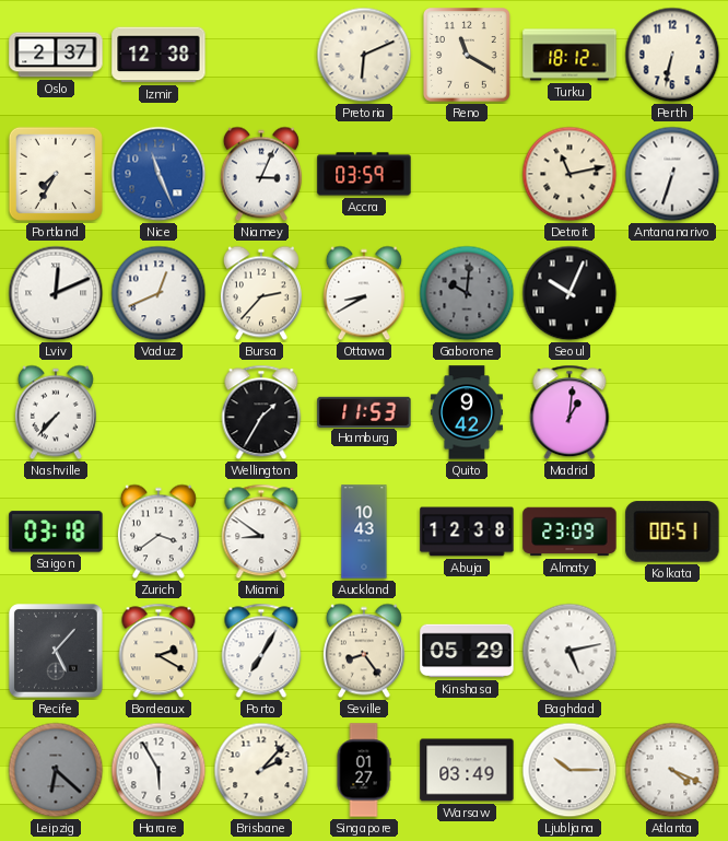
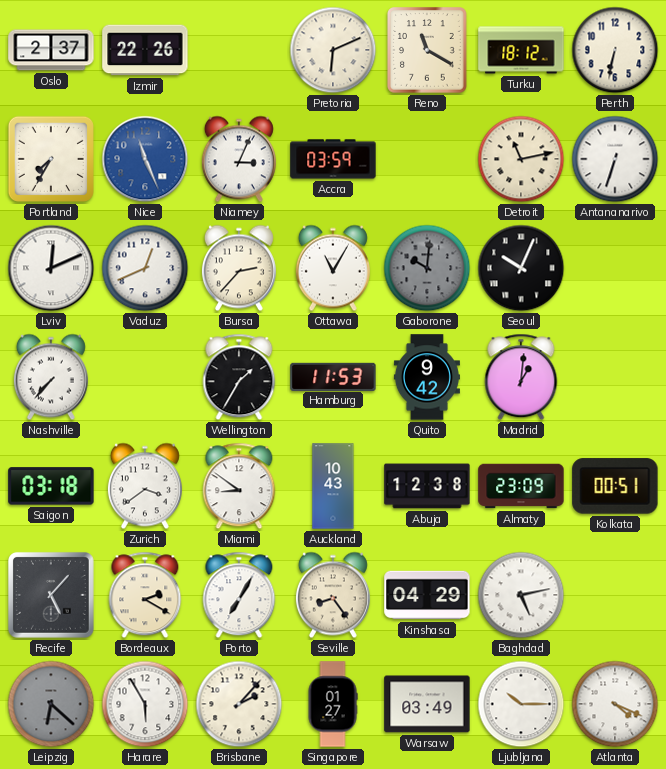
Izmir: 12:38 -> 22:26
Ottawa: 8:40 -> 11:05
Kinshasa: 05:29 -> 04:29
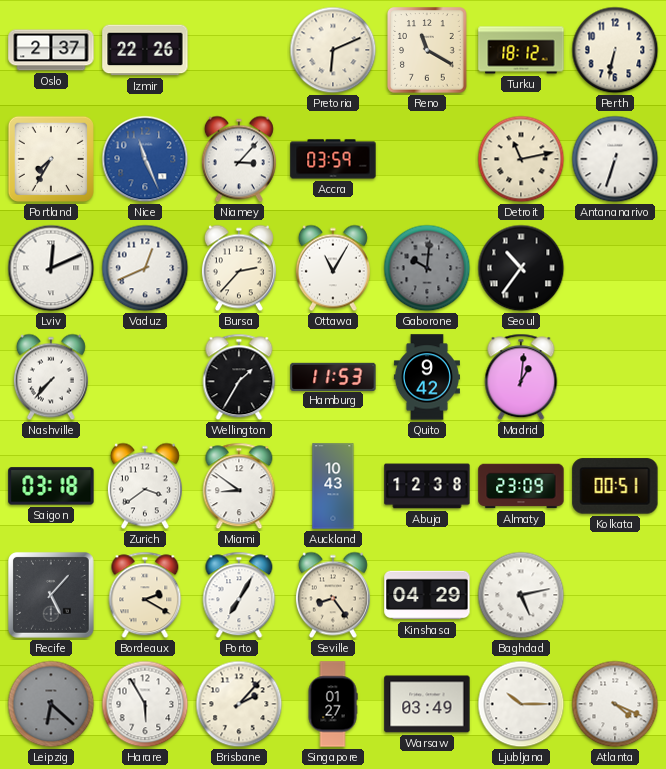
Niamey: 3:04 -> 3:07
Seoul: 10:04 -> 10:36
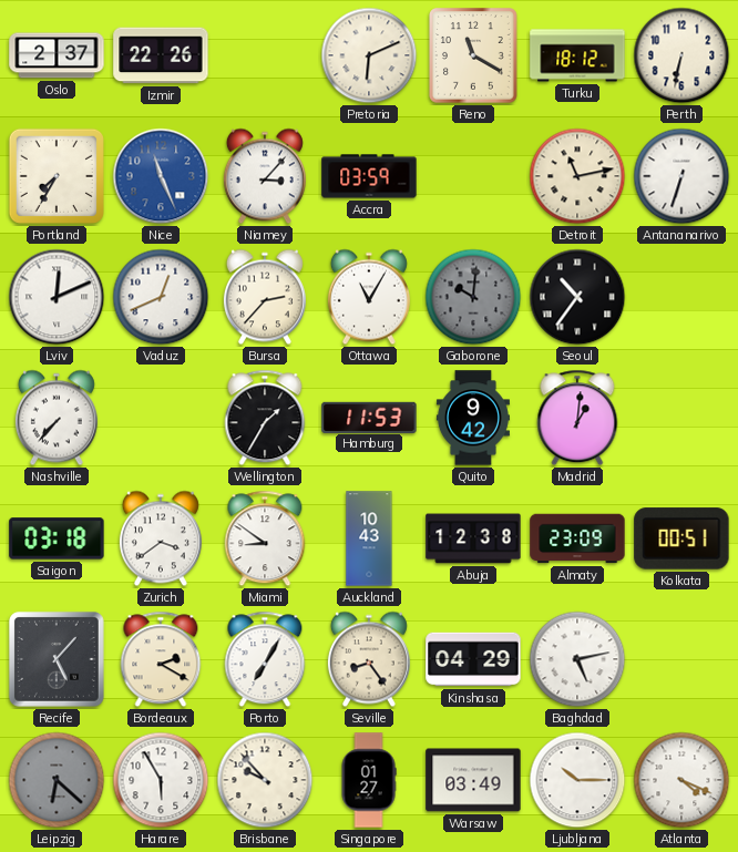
Brisbane: 2:07 -> 9:53
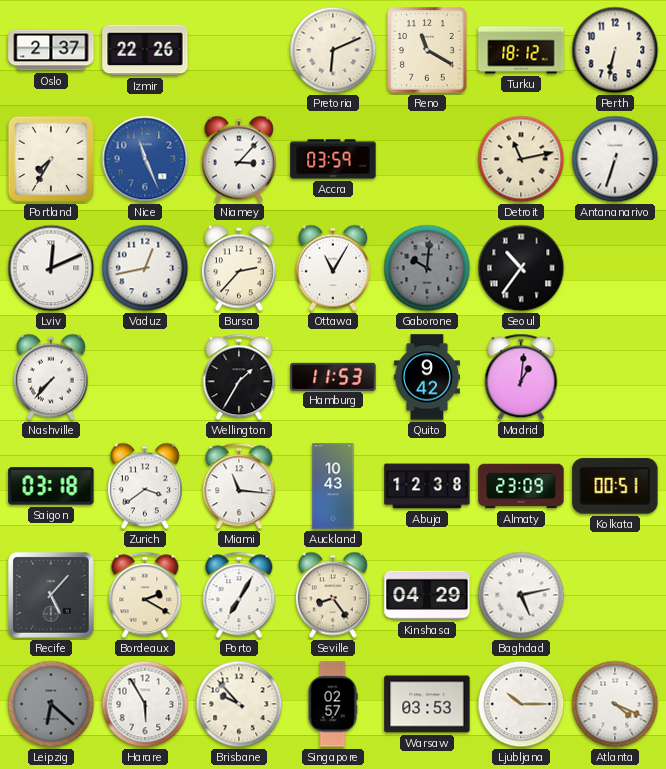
Vaduz: 12:41 -> 12:43
Miami: 8:51 -> 11:16
Singapore: 01:27 -> 02:57
Warsaw: 03:49 -> 03:53
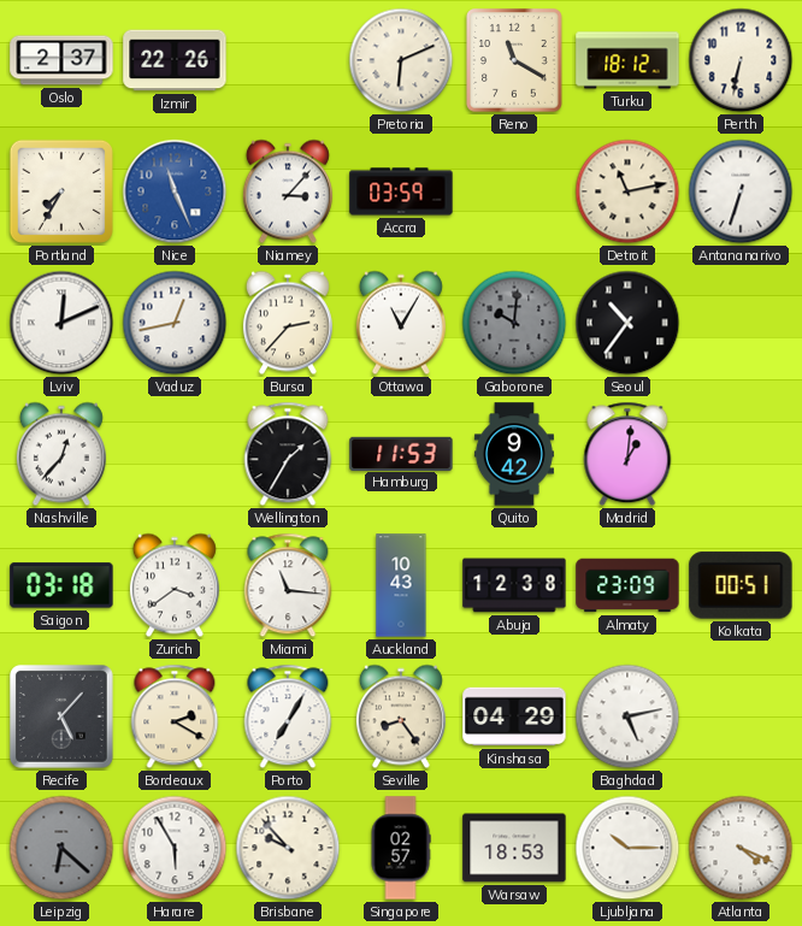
Nashville: 7:37 -> 12:37
Warsaw: 03:53 -> 18:53
